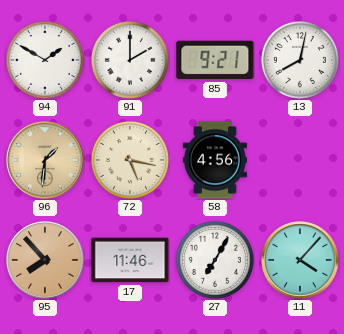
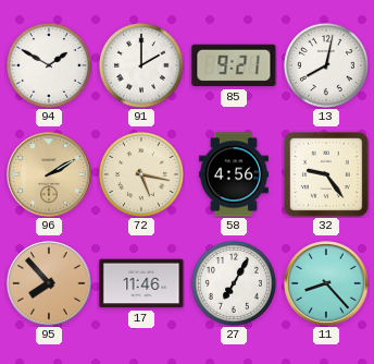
96: 1:31 -> 2:10
32: none -> 9:24
11: 4:07 -> 8:23
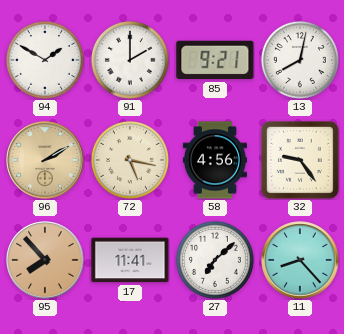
17: 11:46 -> 11:41
27: 7:05 -> 7:08
